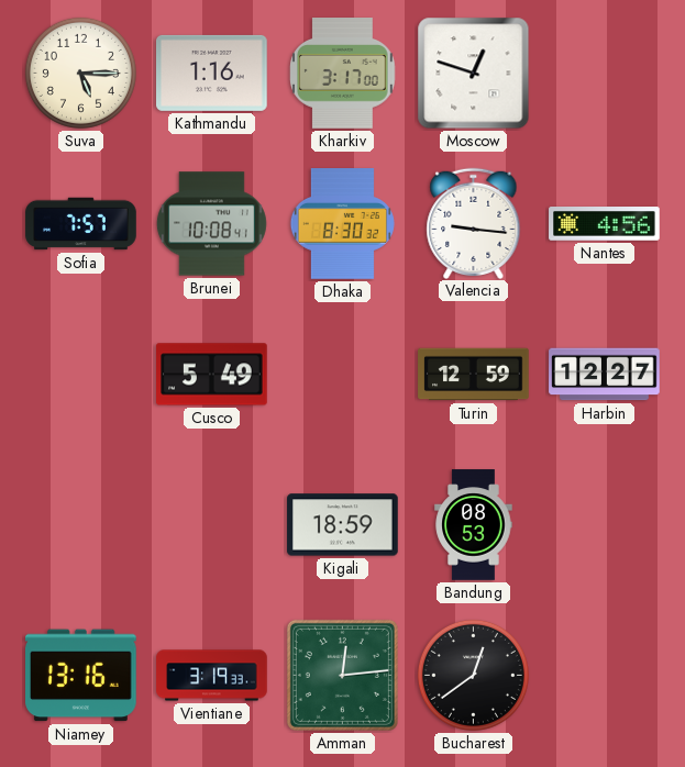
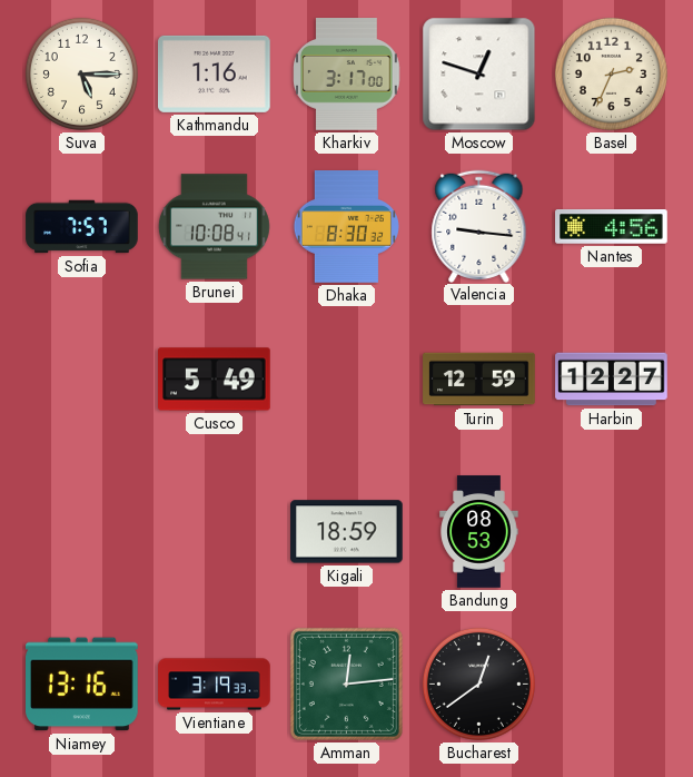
Basel: none -> 2:34
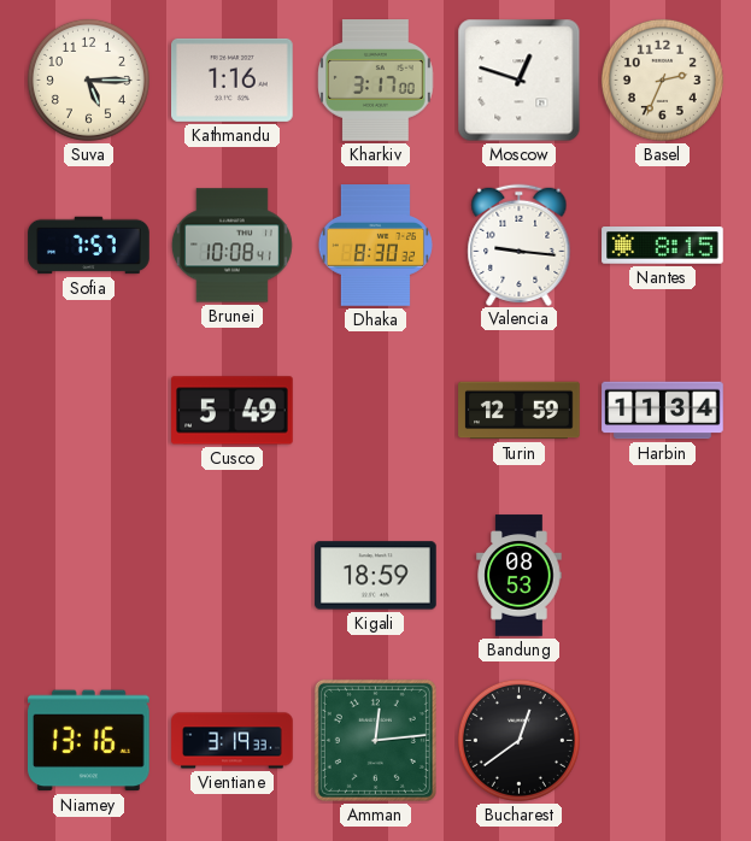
Nantes: 4:56 -> 8:15
Harbin: 12:27 -> 11:34
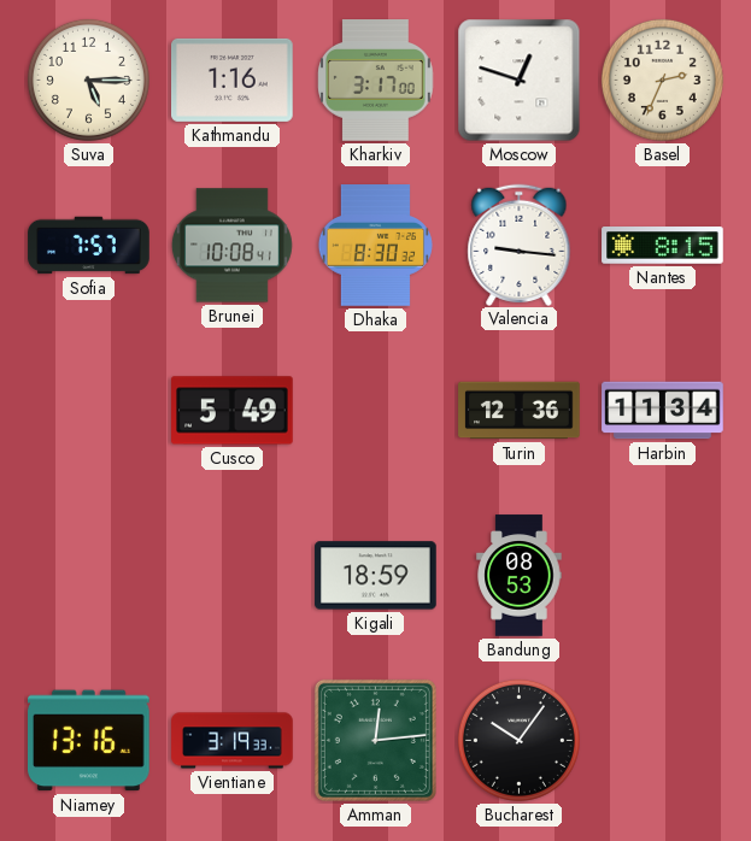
Turin: 12:59 -> 12:36
Bucharest: 12:39 -> 10:06
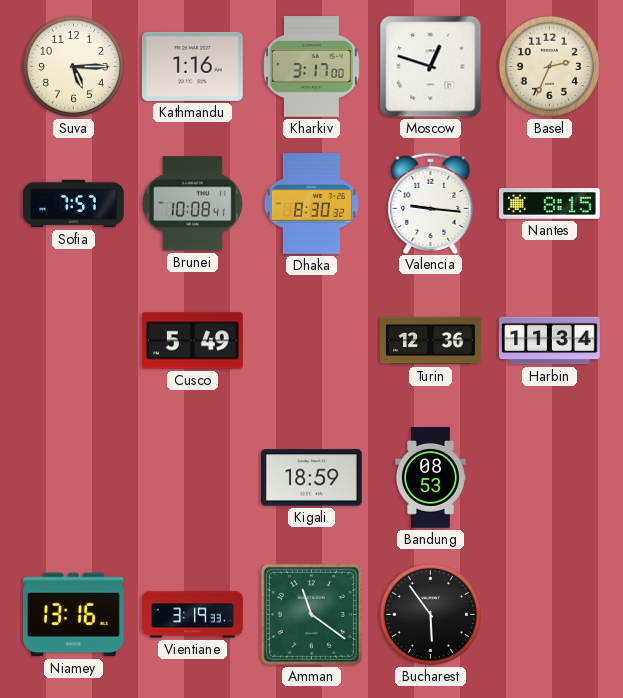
Amman: 12:14 -> 11:21
Bucharest: 10:06 -> 5:54
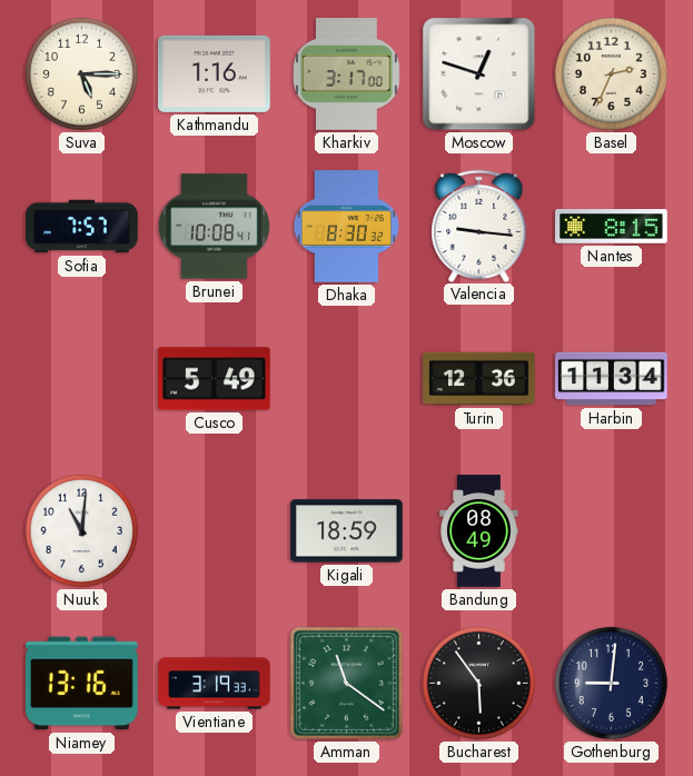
Nuuk: none -> 11:01
Bandung: 08:53 -> 08:49
Gothenburg: none -> 9:01
